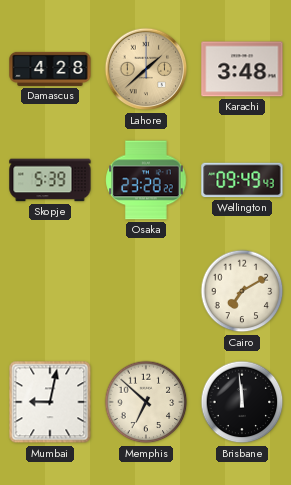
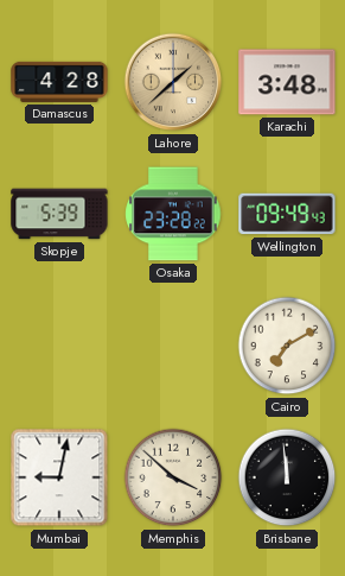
Memphis: 6:52 -> 3:52
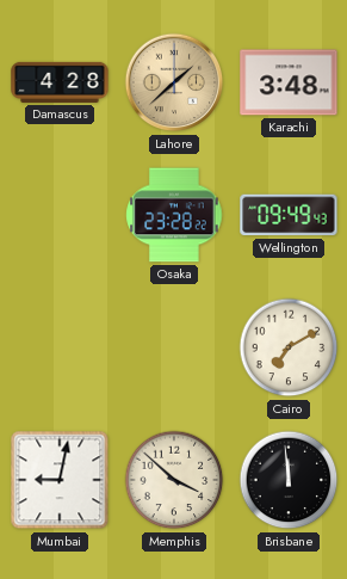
Skopje: 5:39 -> none
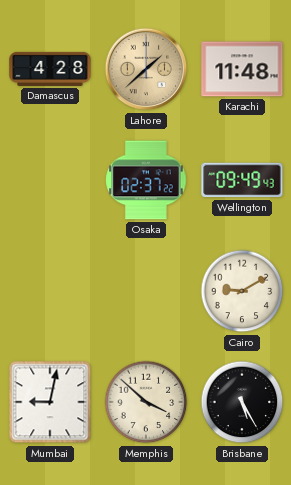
Karachi: 3:48 -> 11:48
Osaka: 23:28 -> 02:37
Cairo: 7:10 -> 9:10
Brisbane: 11:59 -> 5:25
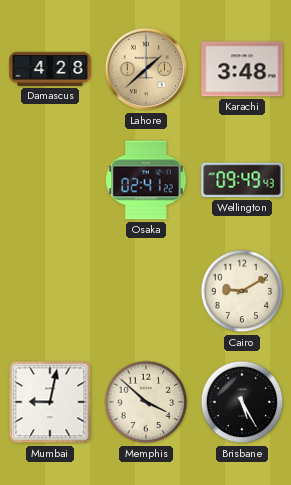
Karachi: 11:48 -> 3:48
Osaka: 02:37 -> 02:41
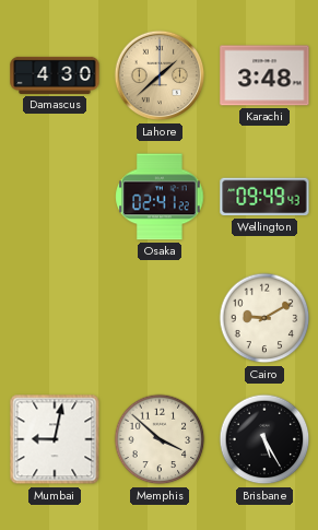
Damascus: 4:28 -> 4:30
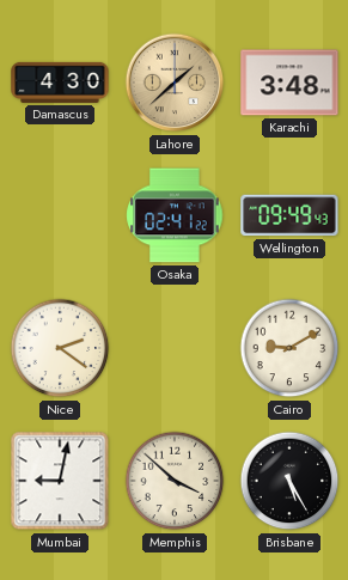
Nice: none -> 2:21
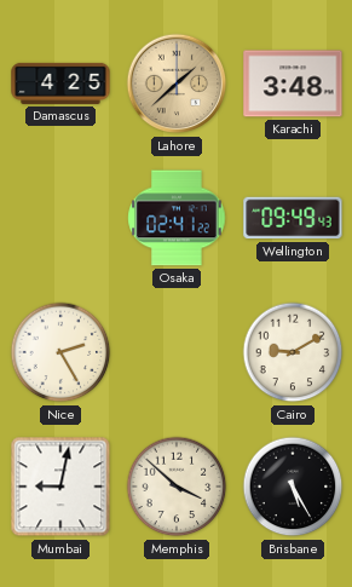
Damascus: 4:30 -> 4:25
Nice: 2:21 -> 2:25
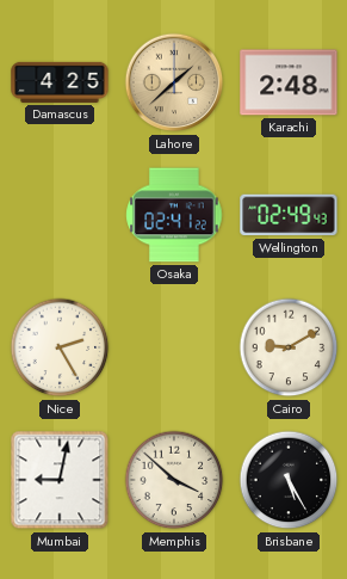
Karachi: 3:48 -> 2:48
Wellington: 09:49 -> 02:49
